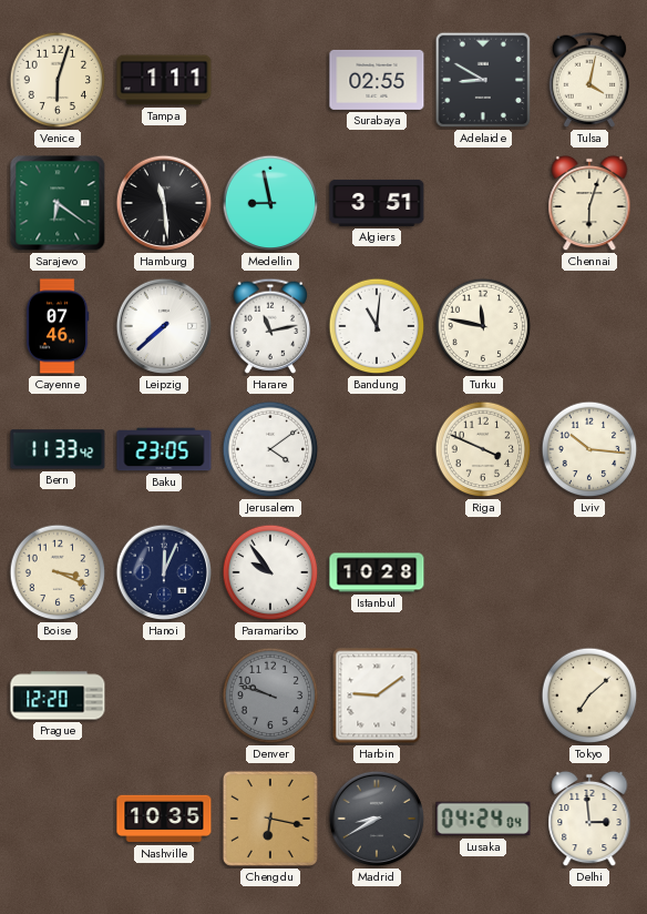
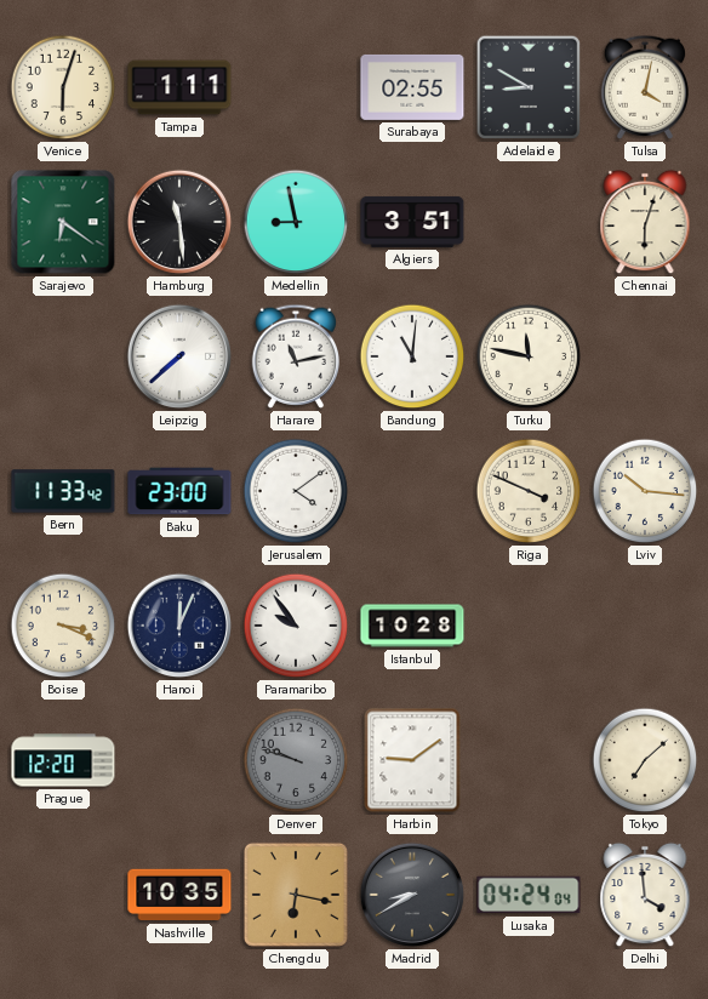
Cayenne: 07:46 -> none
Baku: 23:05 -> 23:00
Delhi: 2:59 -> 3:59
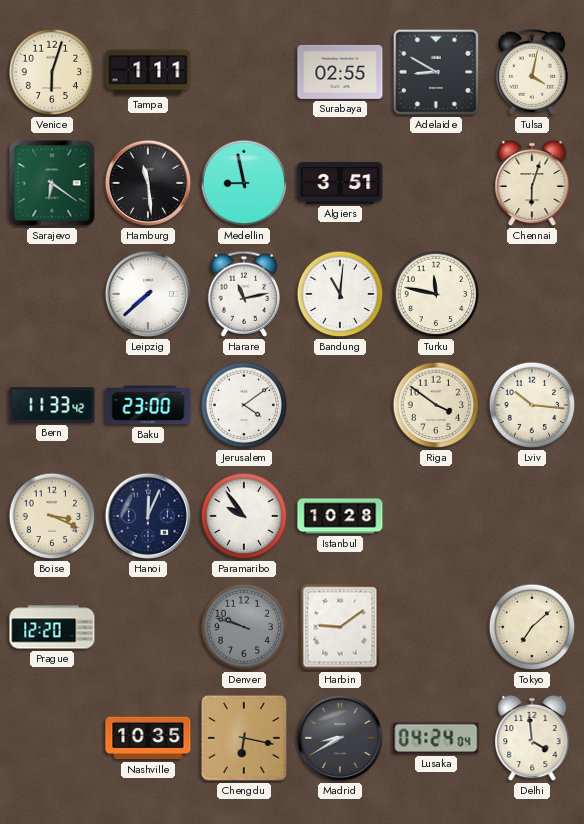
Riga: 3:49 -> 3:51
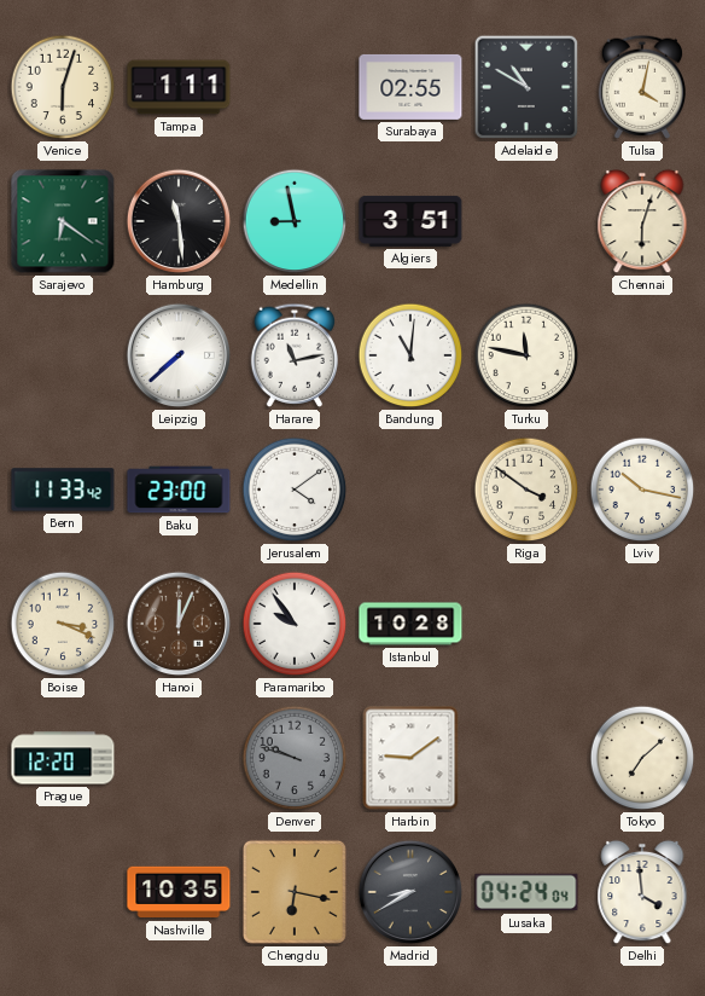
Adelaide: 8:50 -> 10:50
Lviv: 10:16 -> 10:17
Hanoi dial: navy -> brown
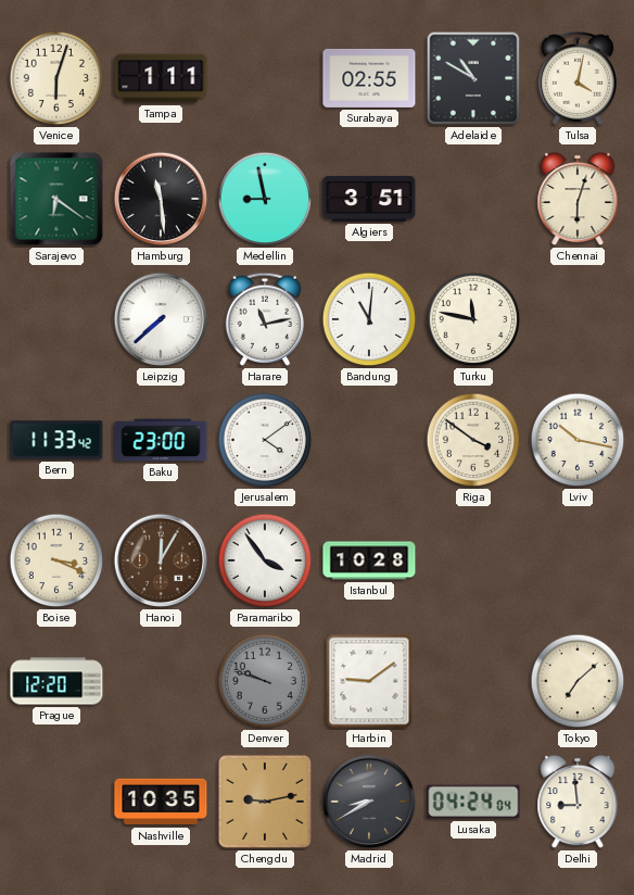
Hanoi: 12:04 -> 12:05
Paramaribo: 9:54 -> 3:54
Chengdu: 6:17 -> 9:13
Delhi: 3:59 -> 8:59
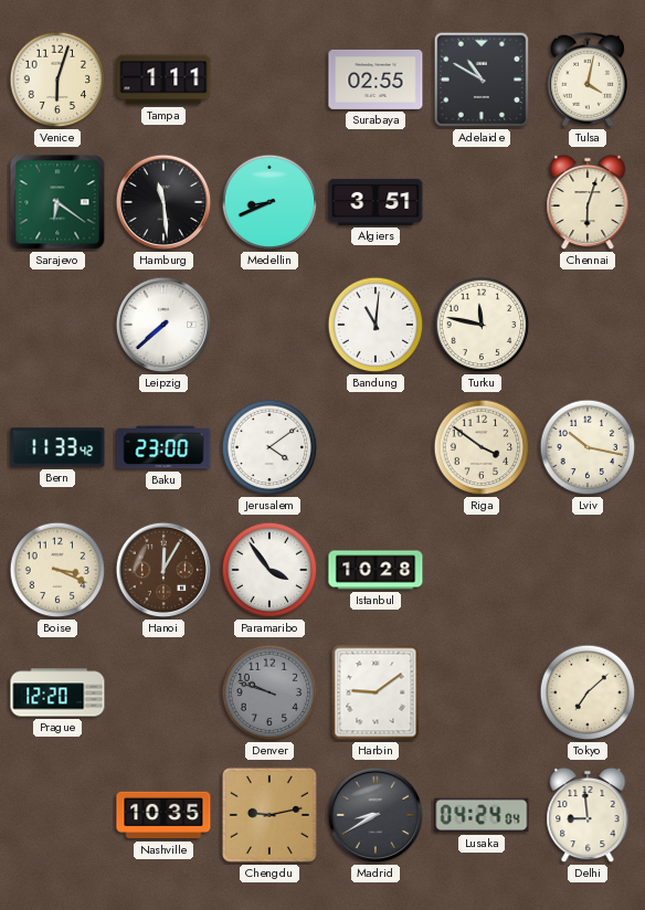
Medellin: 8:58 -> 8:41
Harare: 11:13 -> none
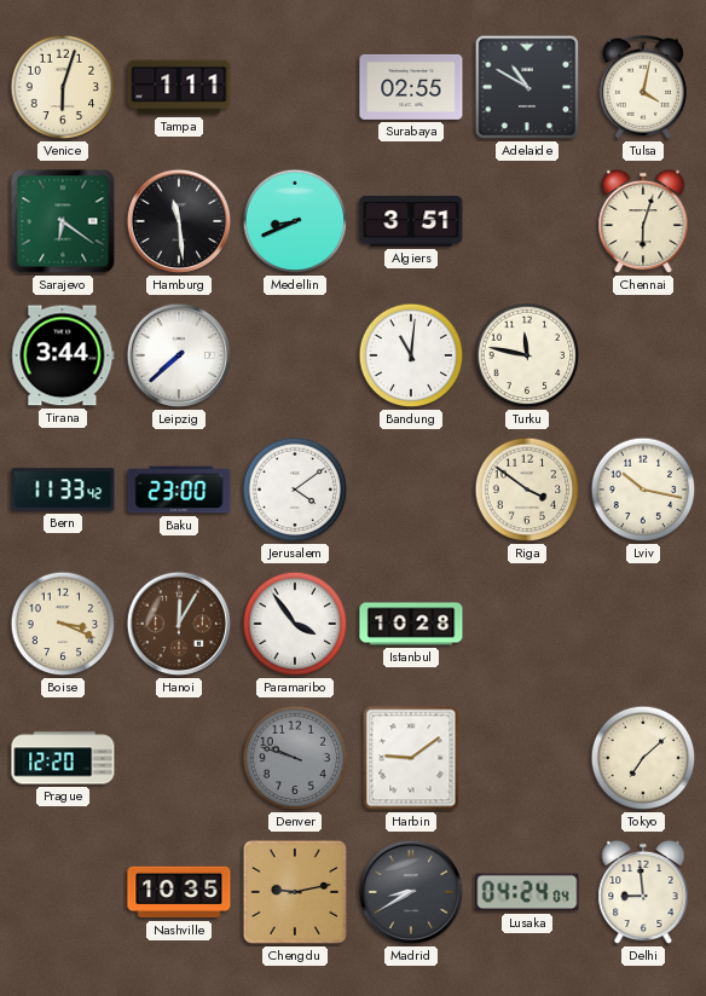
Tirana: none -> 3:44
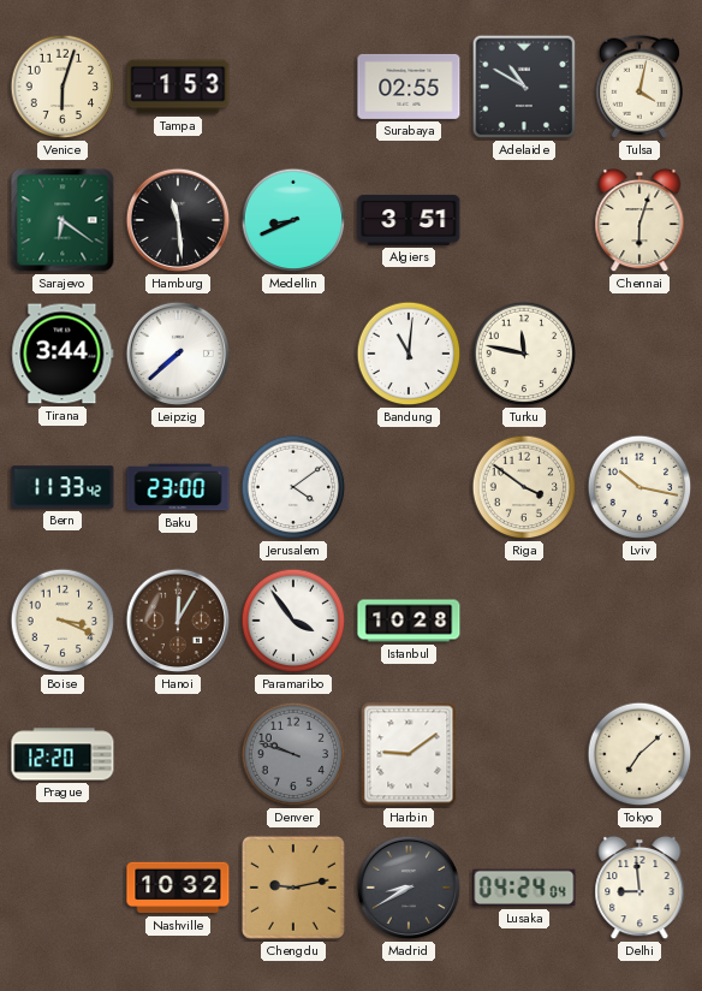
Tampa: 1:11 -> 1:53
Nashville: 10:35 -> 10:32
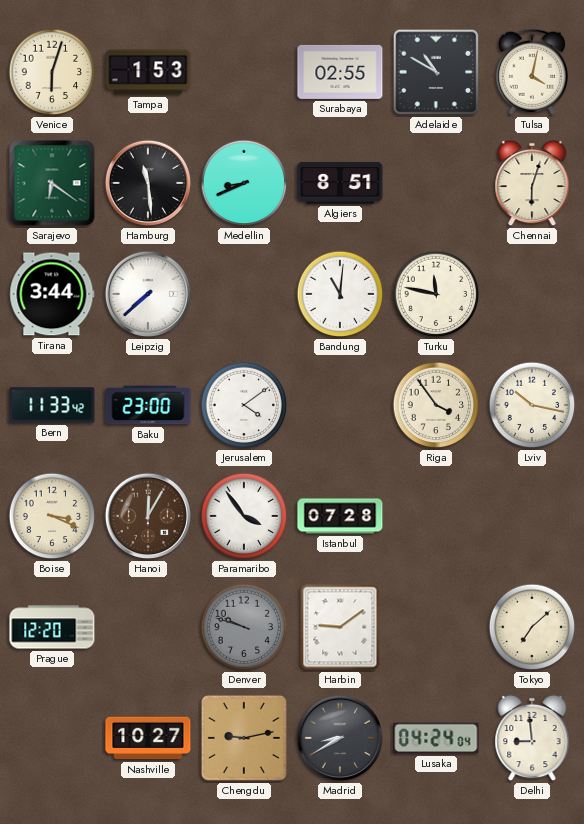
Algiers: 3:51 -> 8:51
Riga: 3:51 -> 3:54
Istanbul: 10:28 -> 07:28
Nashville: 10:32 -> 10:27
